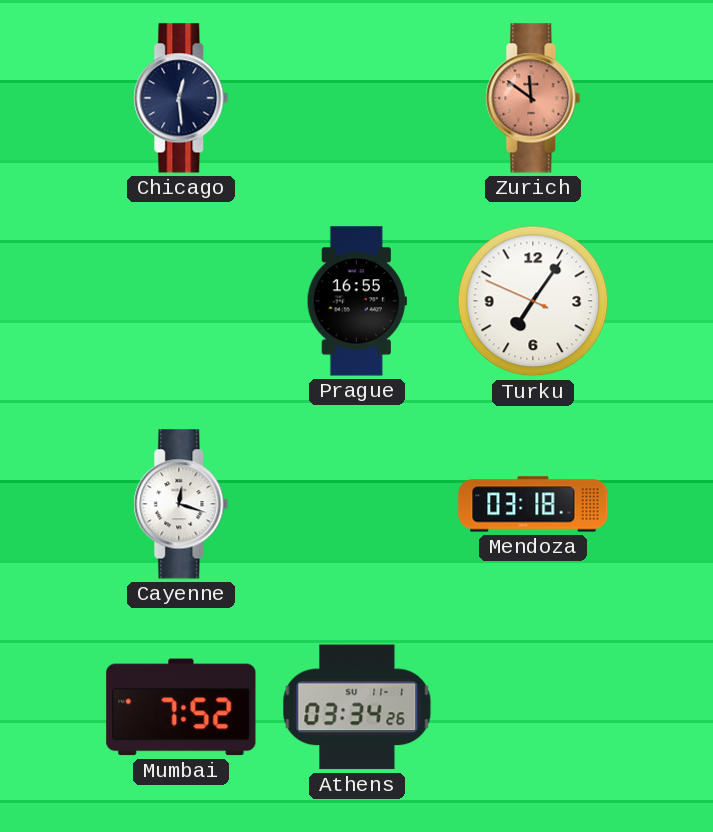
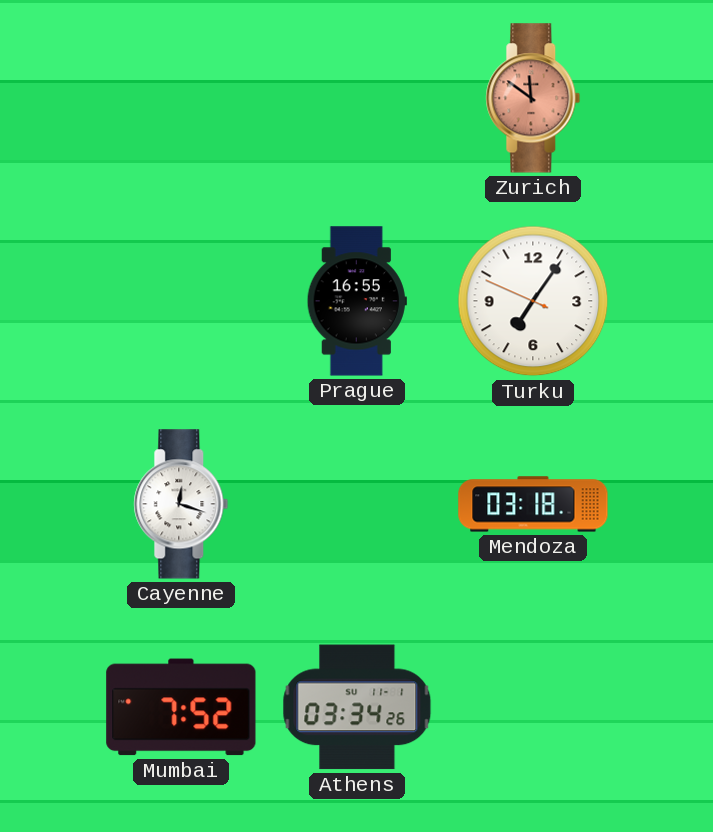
Chicago: 12:29 -> none
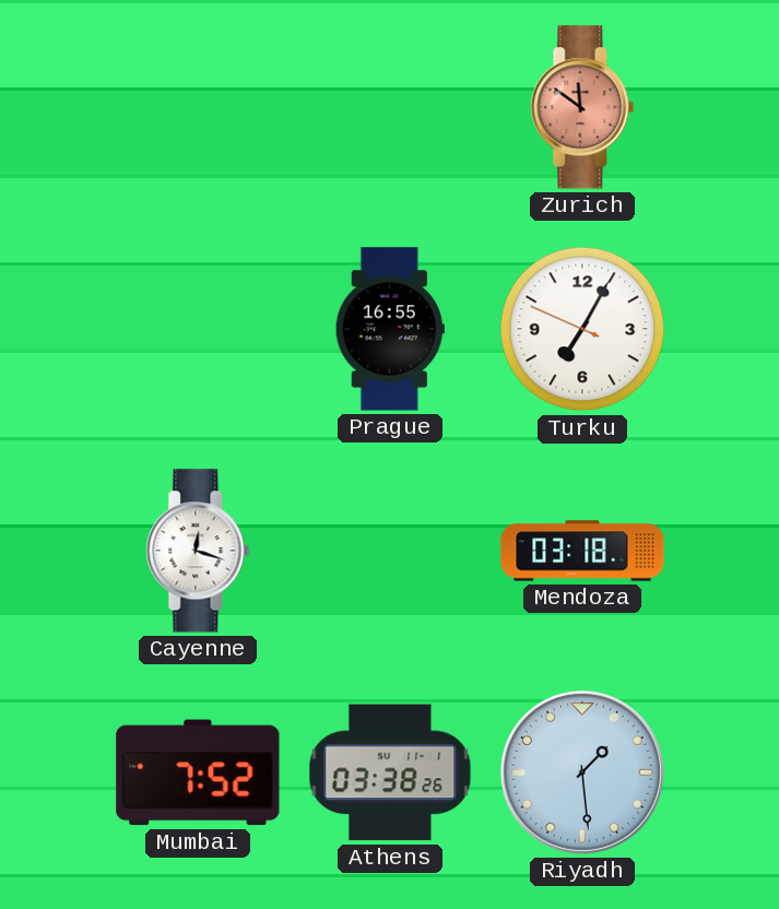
Turku: 7:05 -> 7:04
Athens: 03:34 -> 03:38
Riyadh: none -> 1:29
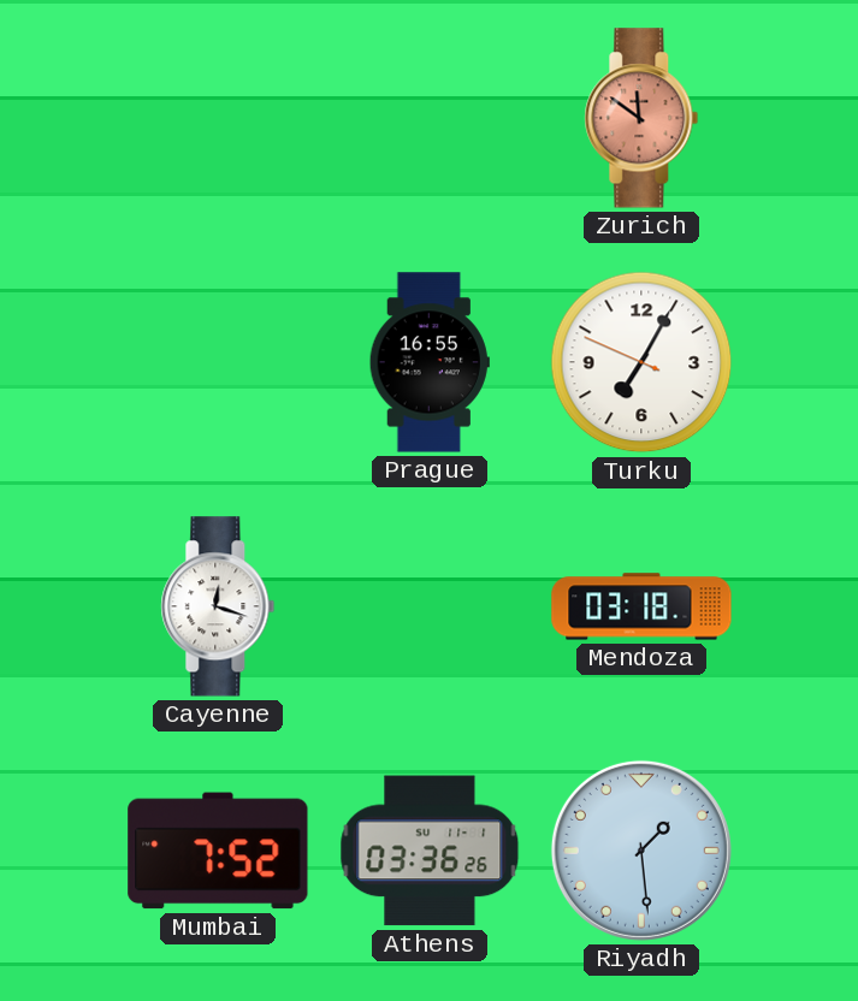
Athens: 03:38 -> 03:36
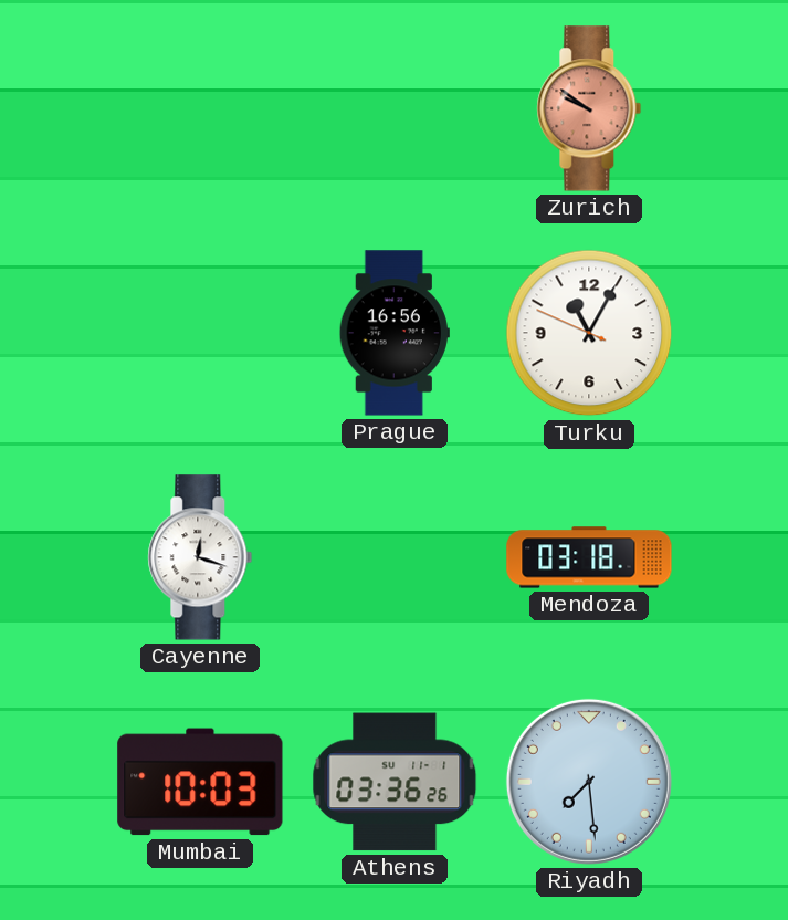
Zurich: 11:51 -> 9:51
Prague: 16:55 -> 16:56
Turku: 7:04 -> 11:04
Mumbai: 7:52 -> 10:03
Riyadh: 1:29 -> 7:29
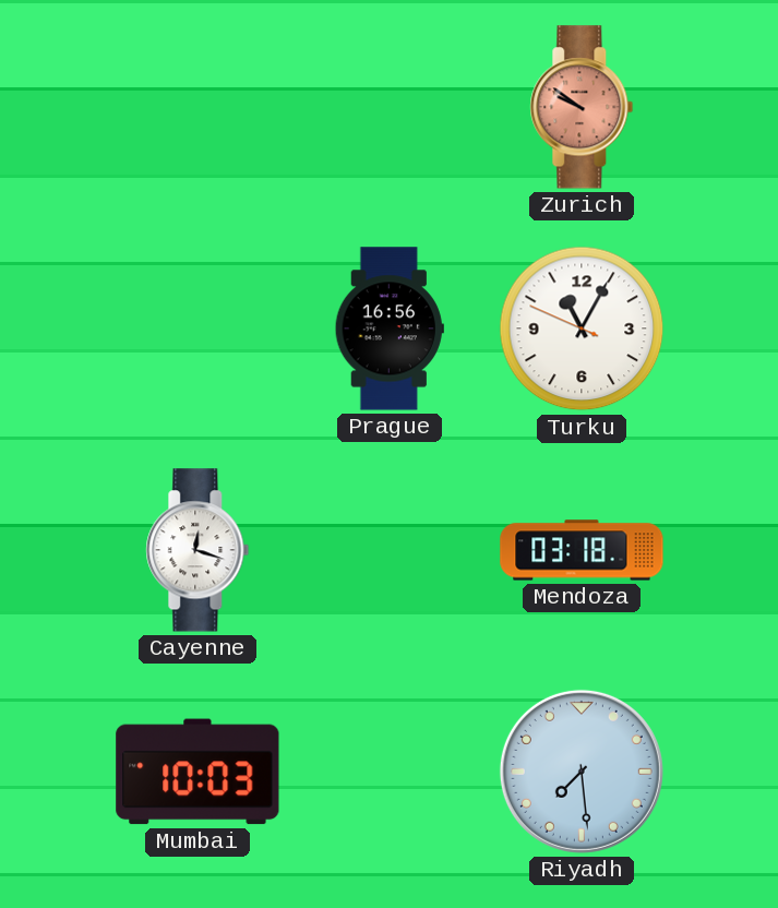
Athens: 03:36 -> none
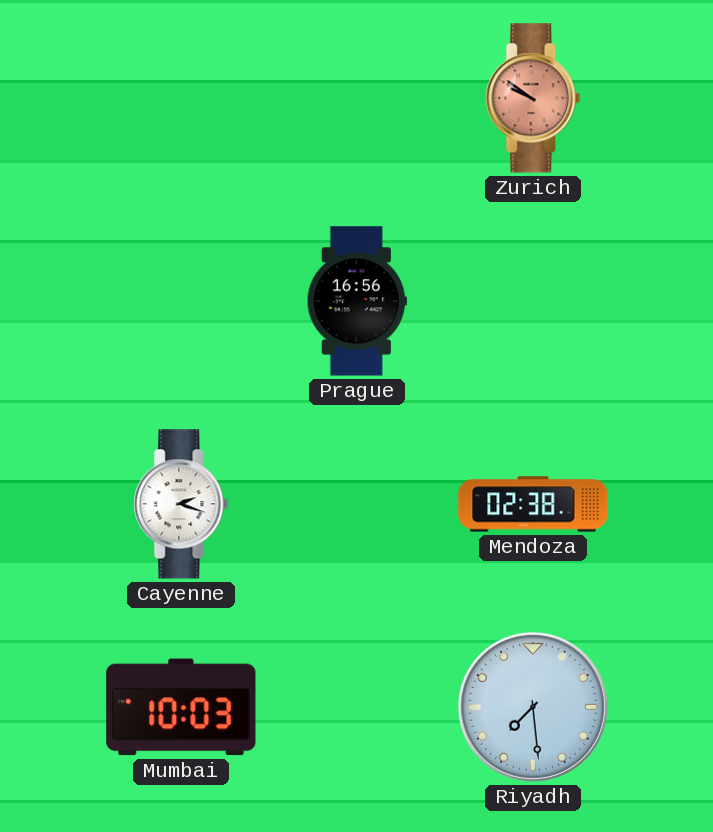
Turku: 11:04 -> none
Cayenne: 12:18 -> 2:18
Mendoza: 03:18 -> 02:38
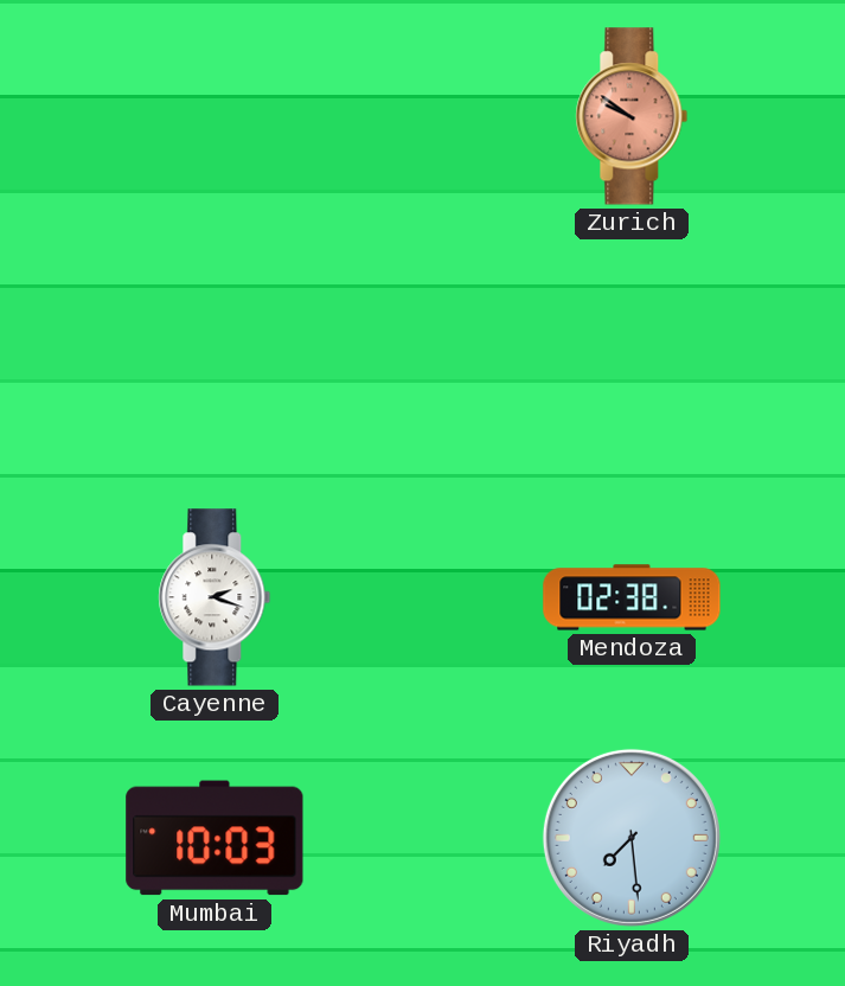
Prague: 16:56 -> none
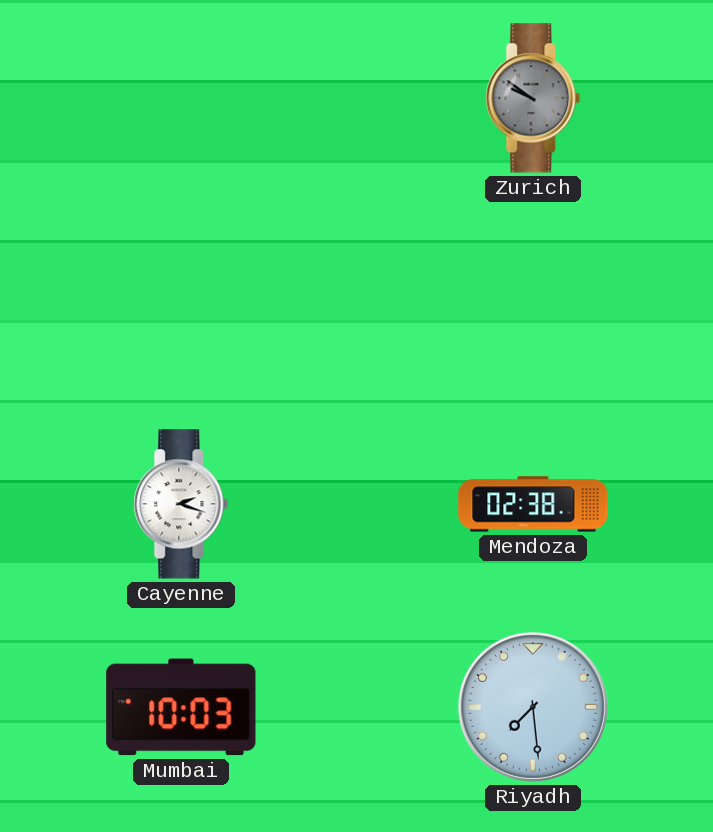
Zurich dial: salmon -> grey
